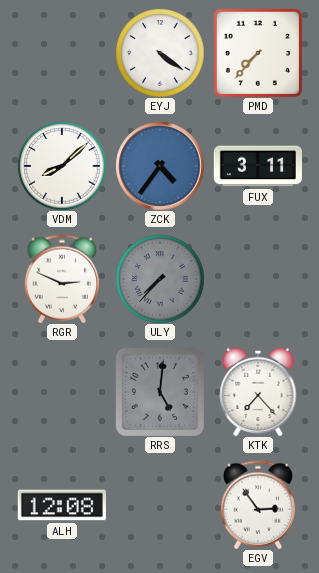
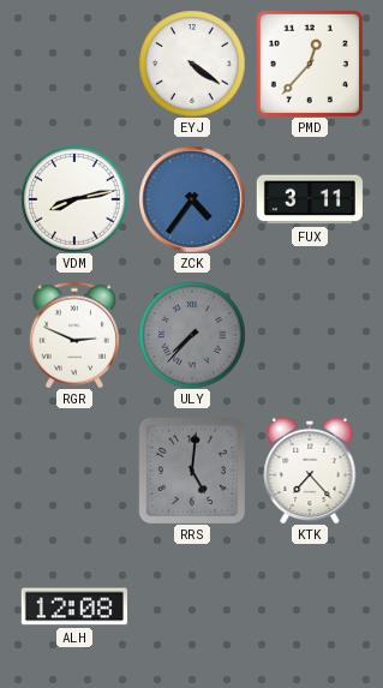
PMD: 7:37 -> 12:37
VDM: 8:08 -> 8:13
EGV: 2:54 -> none
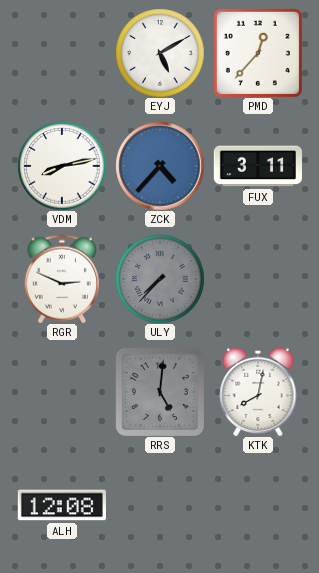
EYJ: 4:21 -> 5:10
ZCK: 4:36 -> 4:37
KTK: 7:23 -> 8:02
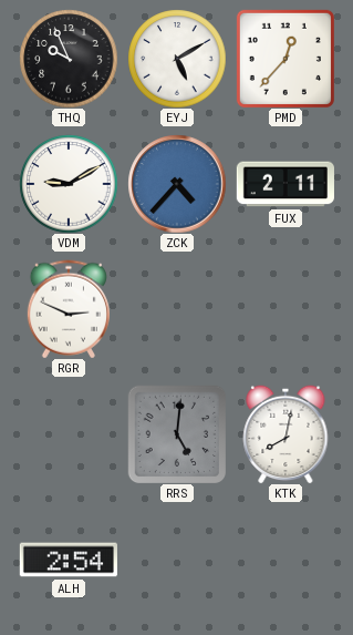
THQ: none -> 9:56
VDM: 8:13 -> 9:10
FUX: 3:11 -> 2:11
ULY: 7:37 -> none
ALH: 12:08 -> 2:54
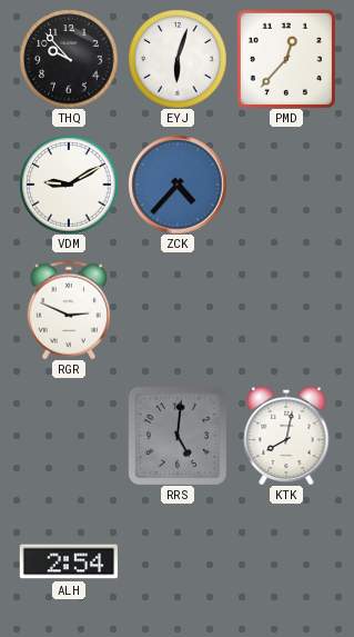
THQ: 9:56 -> 9:53
EYJ: 5:10 -> 6:03
FUX: 2:11 -> none
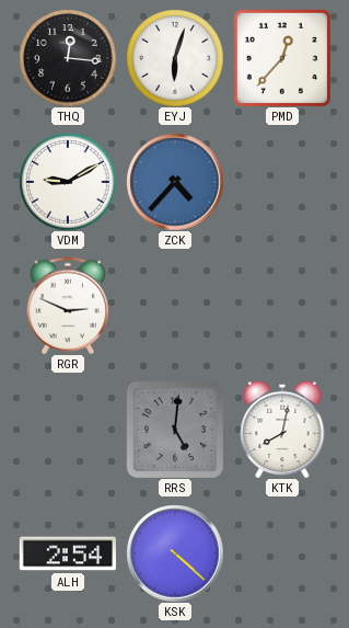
THQ: 9:53 -> 12:16
KSK: none -> 4:22
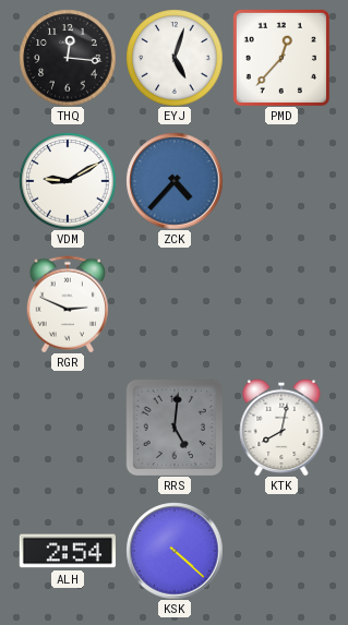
EYJ: 6:03 -> 5:03
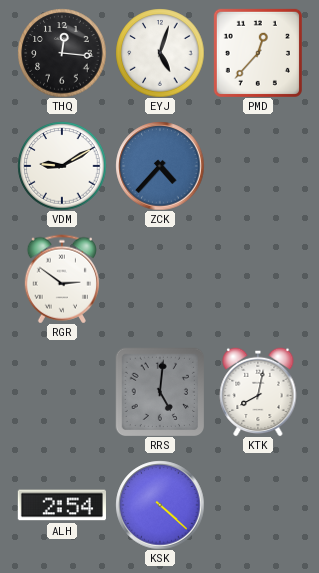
RGR: 2:49 -> 2:51
